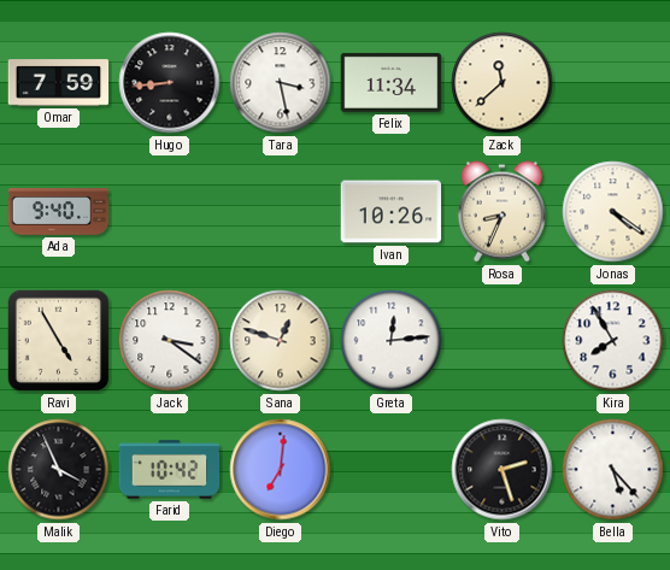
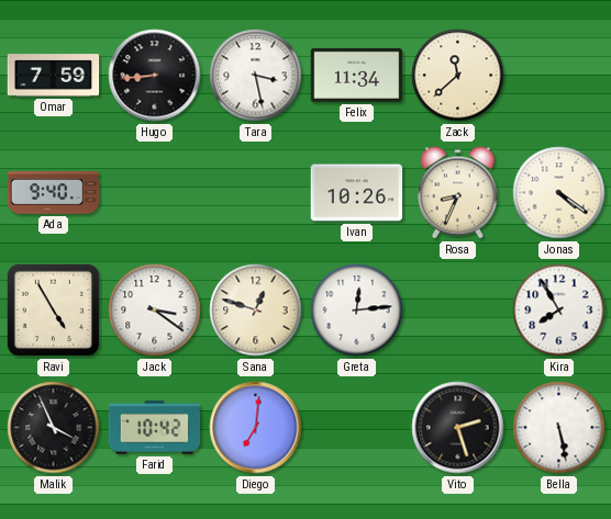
Bella: 5:23 -> 5:28
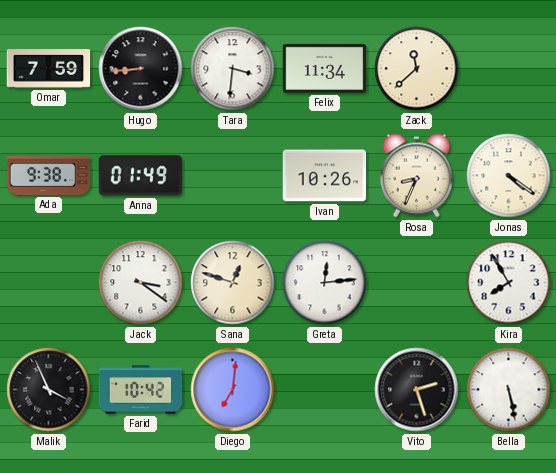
Tara: 3:28 -> 3:31
Ada: 9:40 -> 9:38
Anna: none -> 01:49
Ravi: 4:55 -> none
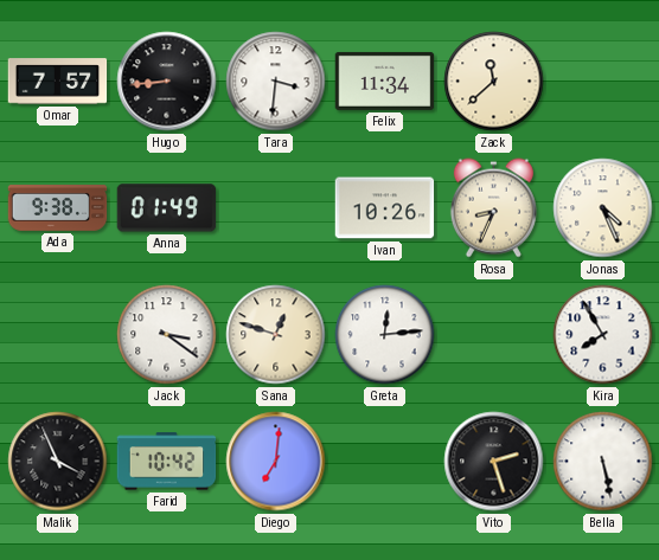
Omar: 7:59 -> 7:57
Jonas: 4:21 -> 4:26
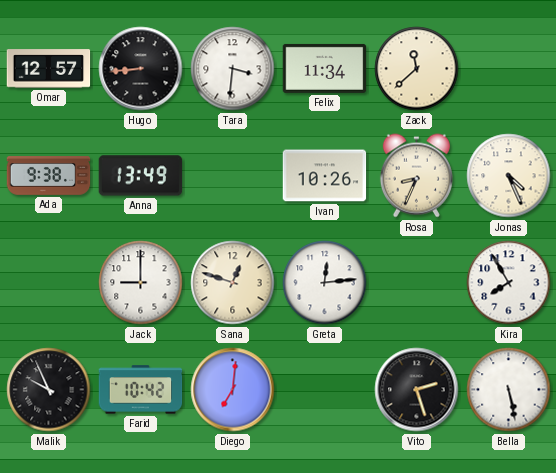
Omar: 7:57 -> 12:57
Anna: 01:49 -> 13:49
Jack: 3:21 -> 9:00
Malik: 3:56 -> 9:56
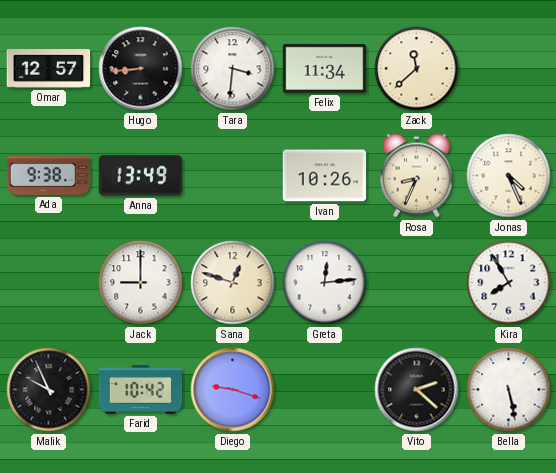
Diego: 7:01 -> 9:18
Vito: 2:27 -> 2:22
